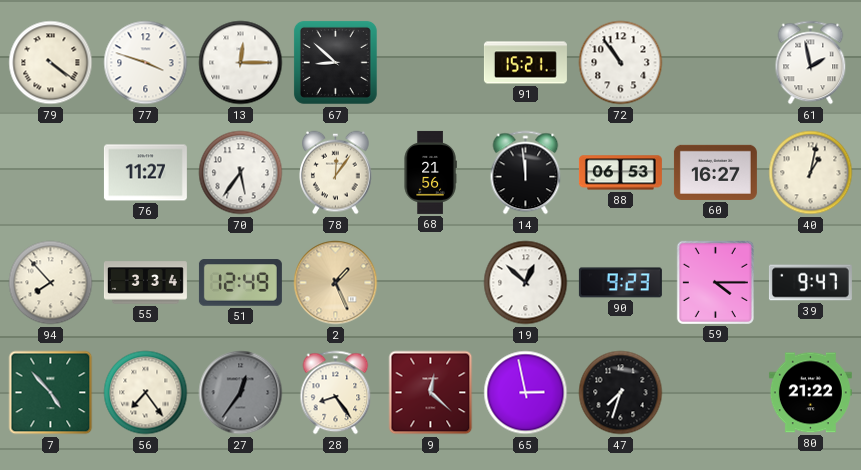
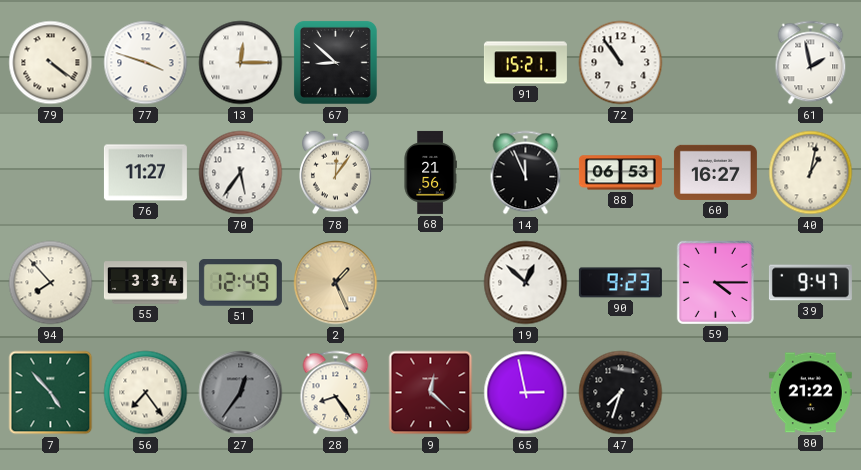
14: 11:59 -> 11:56
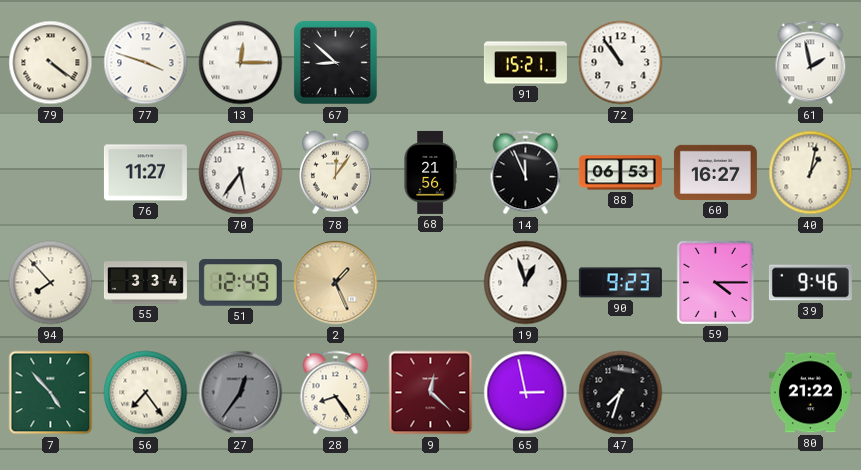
19: 12:52 -> 12:57
39: 9:47 -> 9:46
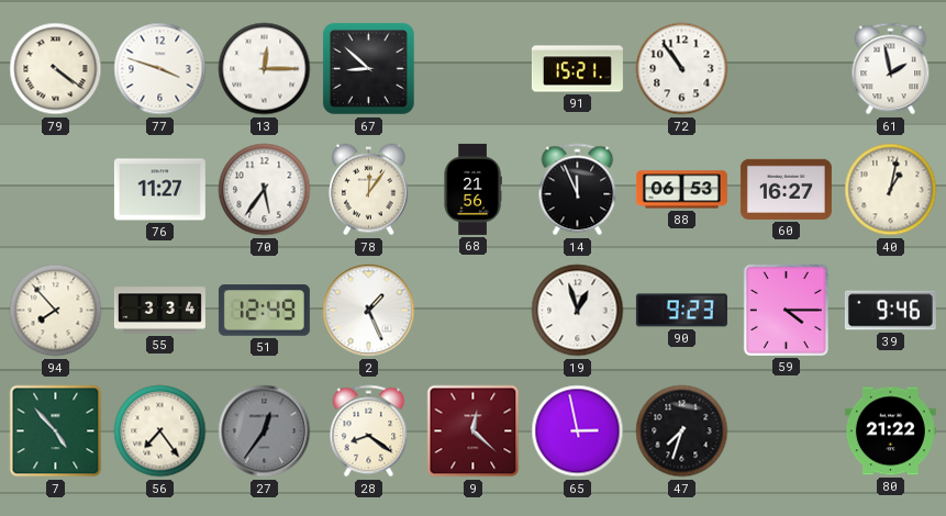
2 dial: champagne -> white
28: 8:24 -> 8:21
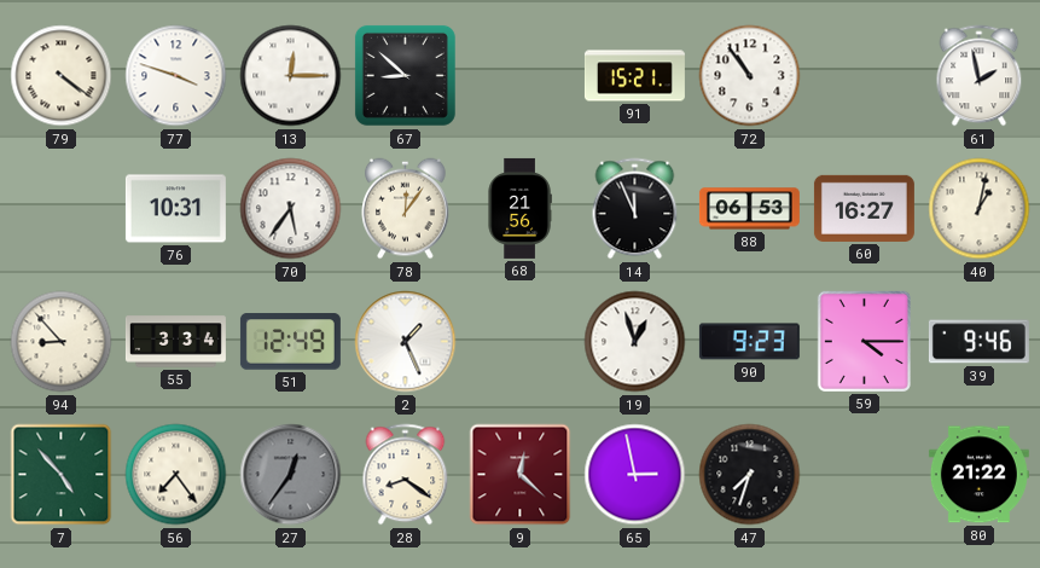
76: 11:27 -> 10:31
94: 7:53 -> 8:53
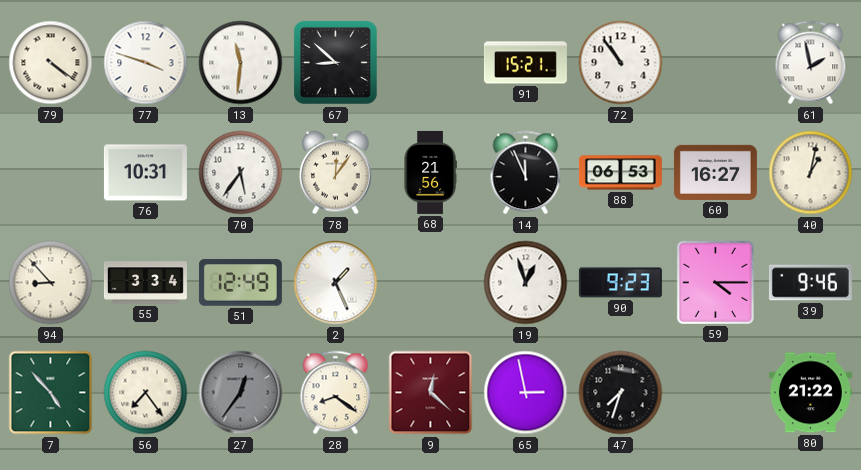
13: 12:15 -> 11:31
